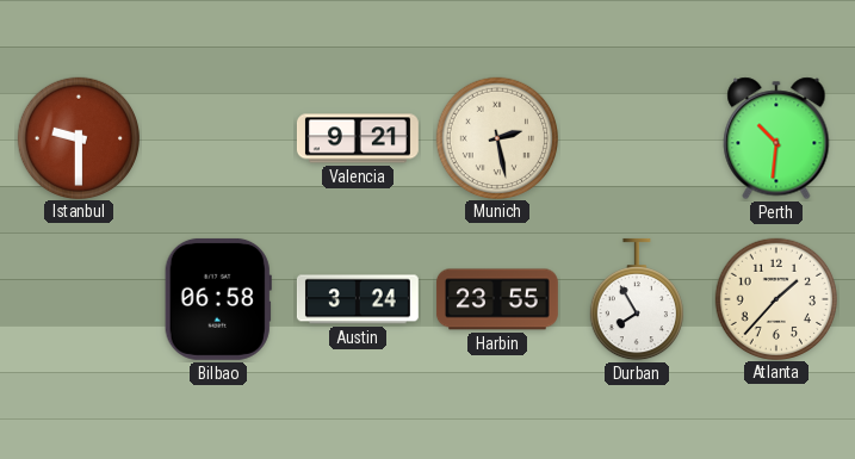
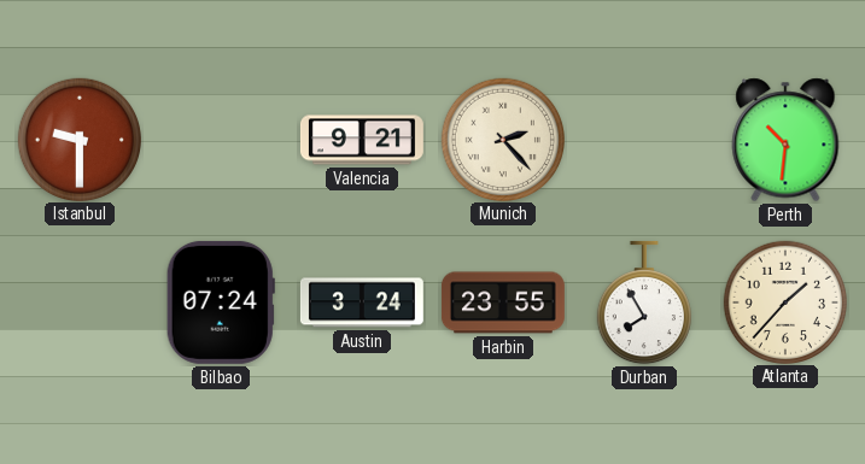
Munich: 2:28 -> 2:23
Bilbao: 06:58 -> 07:24
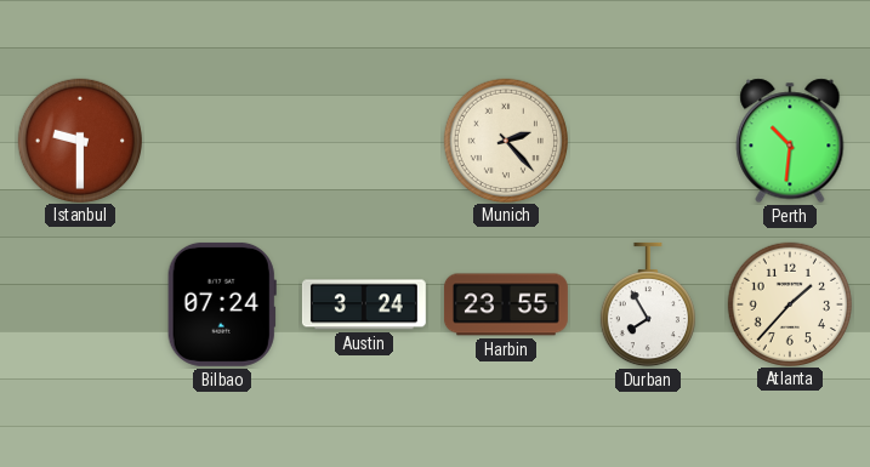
Valencia: 9:21 -> none
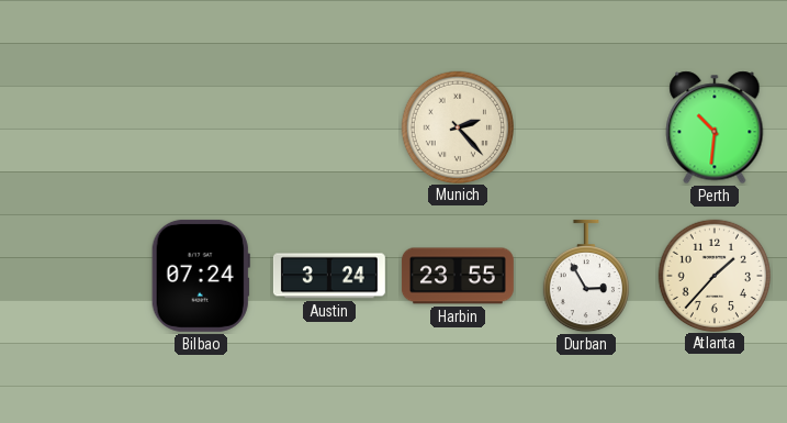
Istanbul: 9:30 -> none
Durban: 7:55 -> 2:55
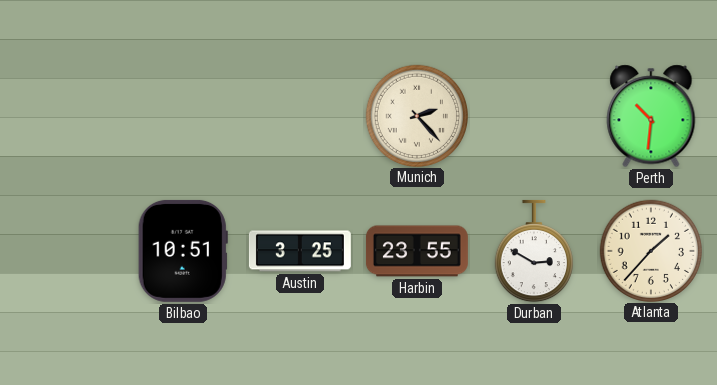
Bilbao: 07:24 -> 10:51
Austin: 3:24 -> 3:25
Durban: 2:55 -> 2:50
